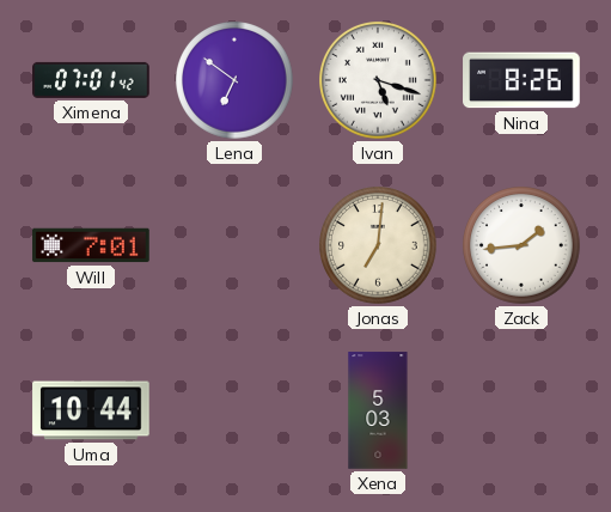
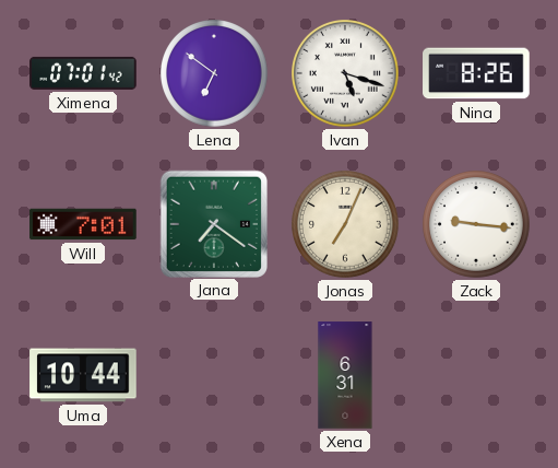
Jana: none -> 7:21
Jonas: 7:01 -> 7:04
Zack: 1:44 -> 9:16
Xena: 5:03 -> 6:31
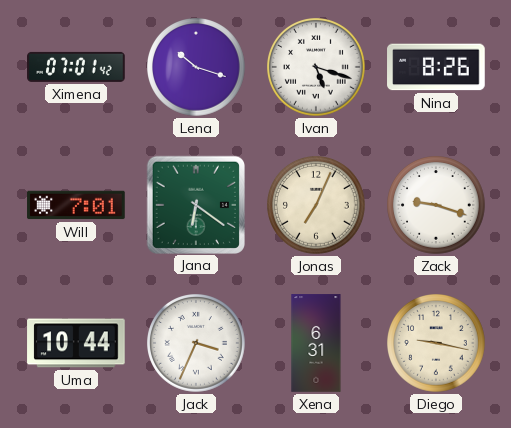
Lena: 6:51 -> 10:18
Jana: 7:21 -> 6:21
Zack: 9:16 -> 9:18
Jack: none -> 3:34
Diego: none -> 9:17
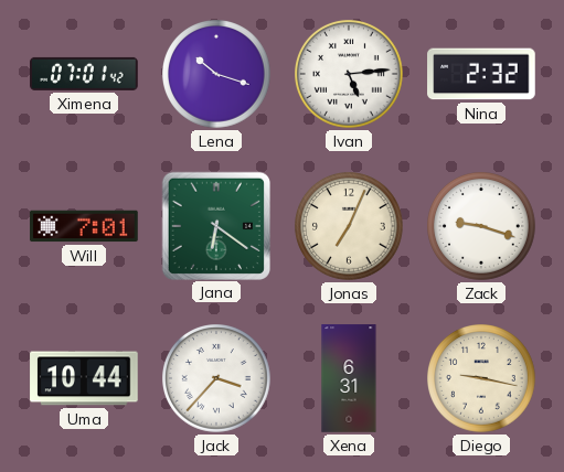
Ivan: 5:18 -> 5:14
Nina: 8:26 -> 2:32
Jack: 3:34 -> 3:37
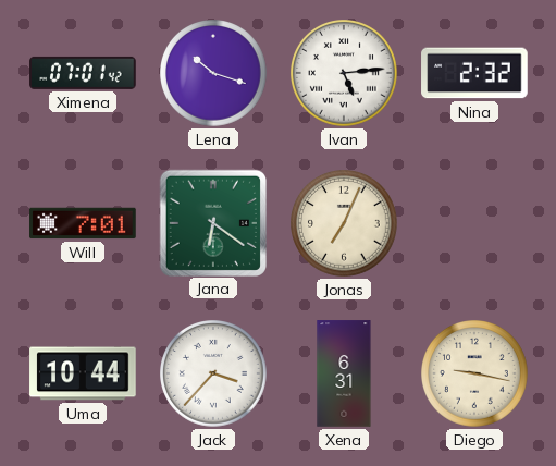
Zack: 9:18 -> none
